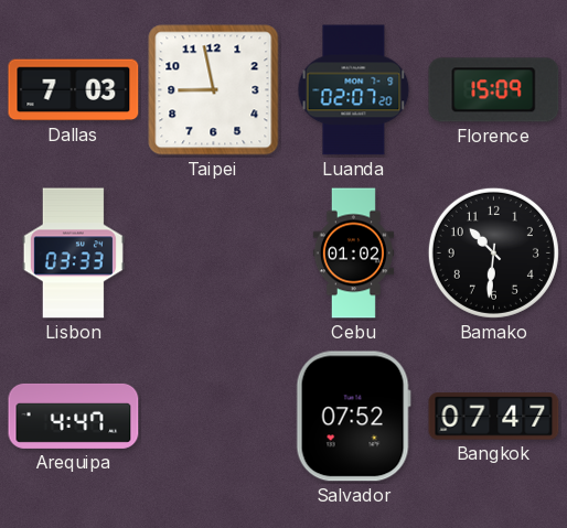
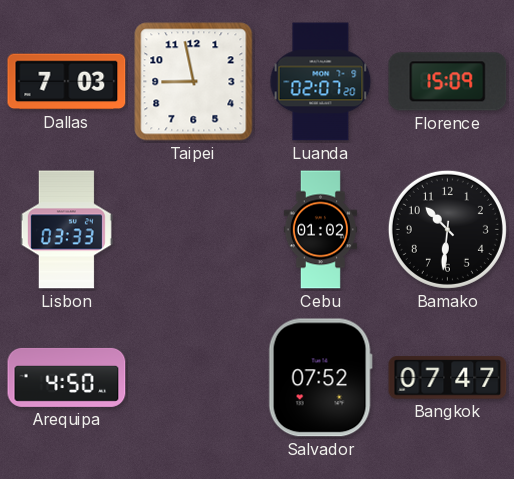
Arequipa: 4:47 -> 4:50
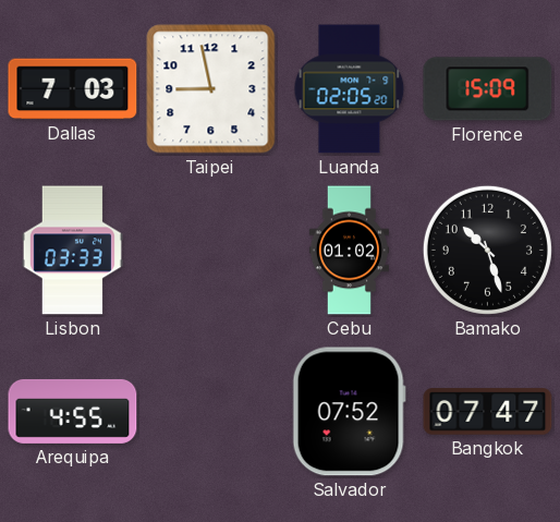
Luanda: 02:07 -> 02:05
Bamako: 10:31 -> 10:27
Arequipa: 4:50 -> 4:55
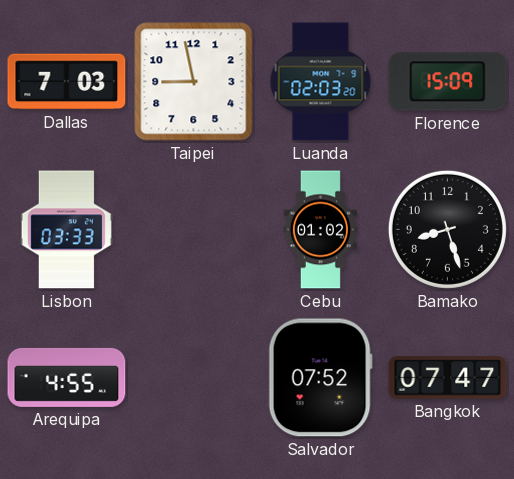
Luanda: 02:05 -> 02:03
Bamako: 10:27 -> 8:27
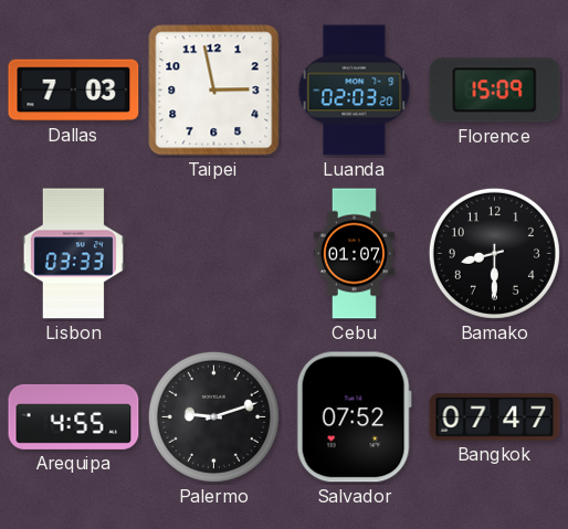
Taipei: 8:58 -> 2:58
Cebu: 01:02 -> 01:07
Bamako: 8:27 -> 8:30
Palermo: none -> 9:12
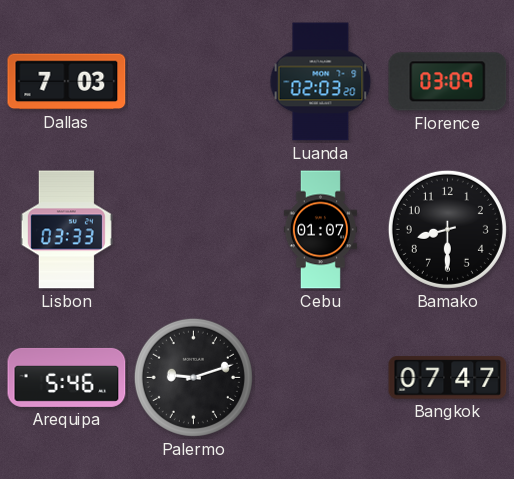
Taipei: 2:58 -> none
Florence: 15:09 -> 03:09
Arequipa: 4:55 -> 5:46
Salvador: 07:52 -> none
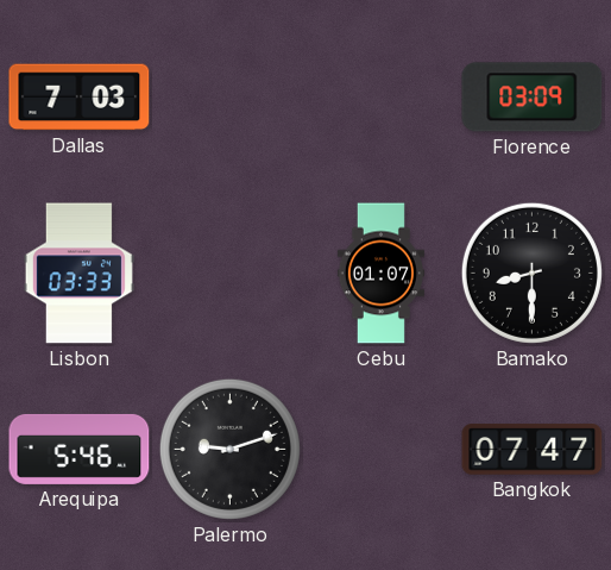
Luanda: 02:03 -> none
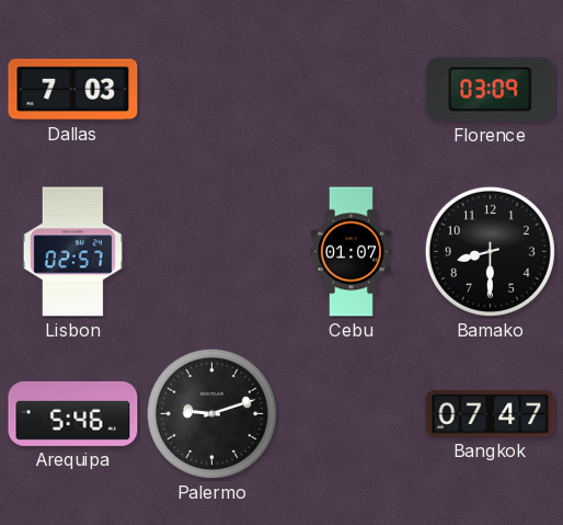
Lisbon: 03:33 -> 02:57
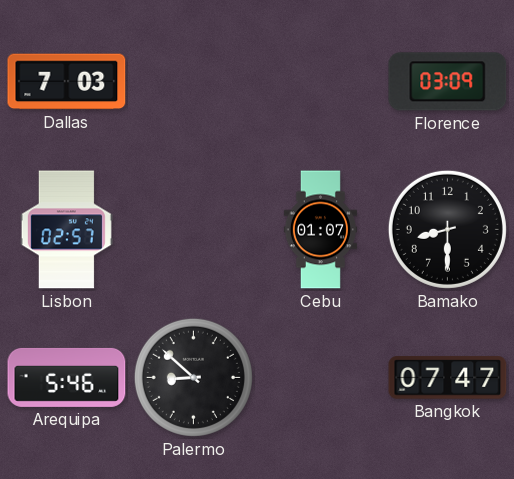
Palermo: 9:12 -> 8:52
